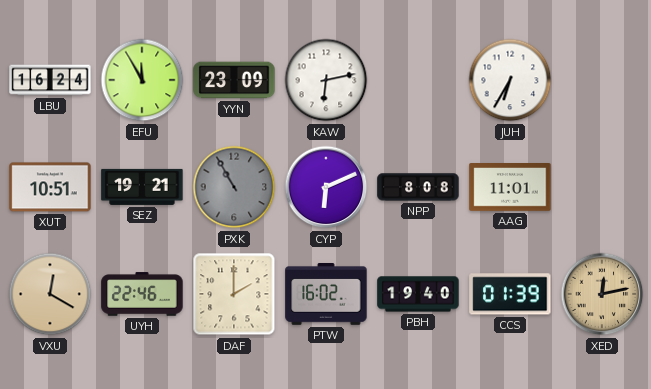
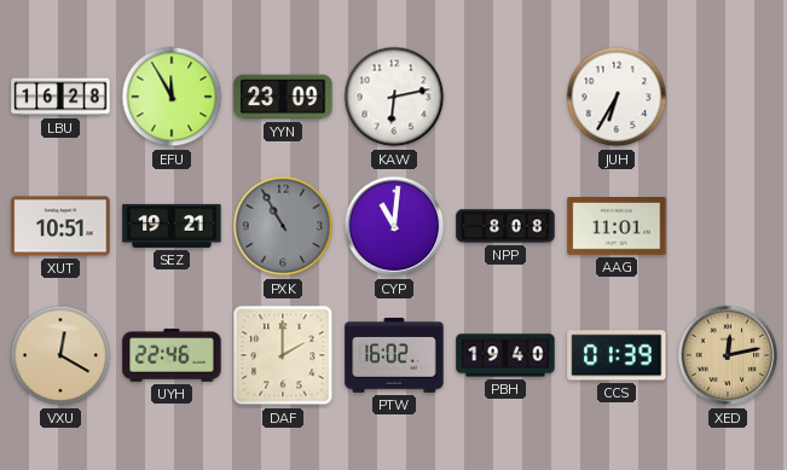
LBU: 16:24 -> 16:28
CYP: 6:11 -> 11:01
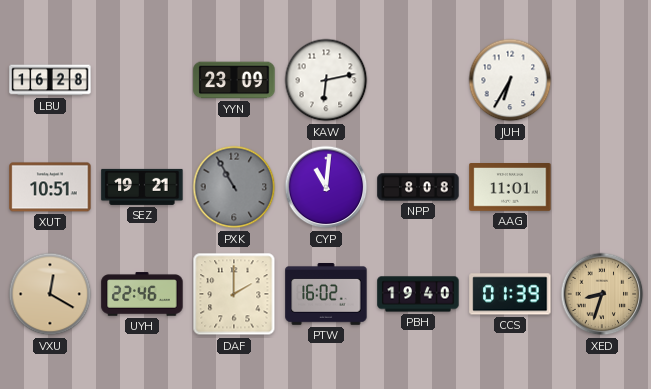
EFU: 11:55 -> none
XED: 12:13 -> 8:33
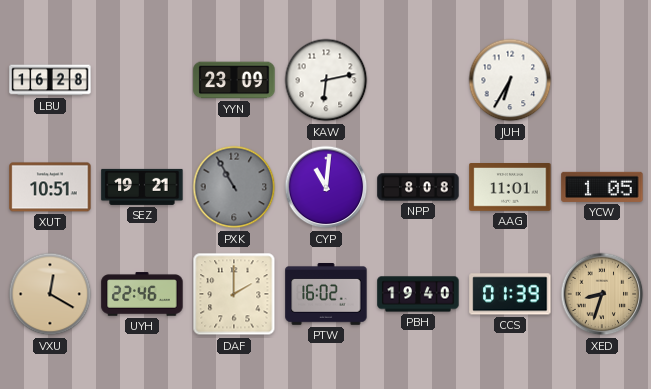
YCW: none -> 1:05
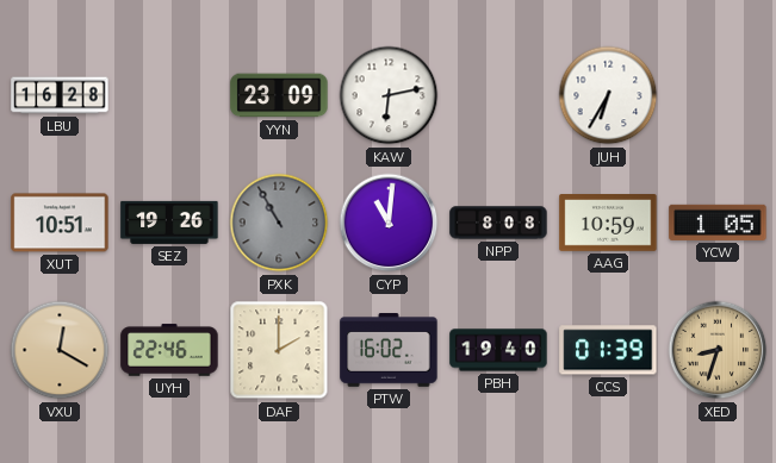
SEZ: 19:21 -> 19:26
AAG: 11:01 -> 10:59
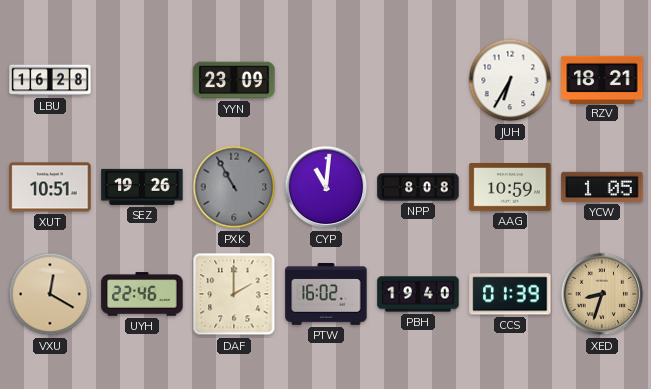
KAW: 6:13 -> none
RZV: none -> 18:21
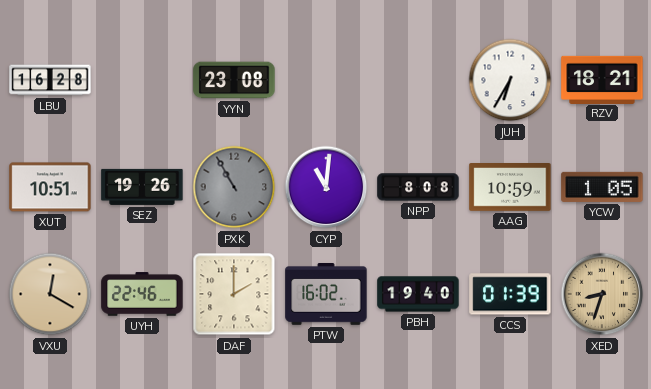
YYN: 23:09 -> 23:08
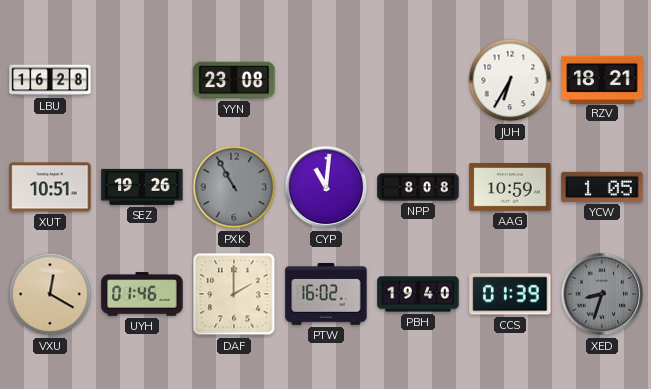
UYH: 22:46 -> 01:46
XED dial: champagne -> grey
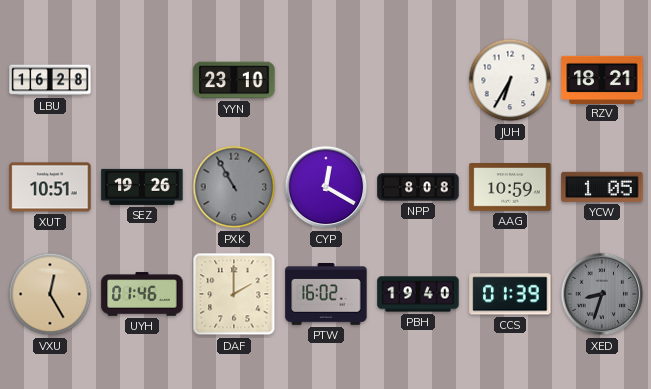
YYN: 23:08 -> 23:10
CYP: 11:01 -> 12:20
VXU: 12:20 -> 12:25
